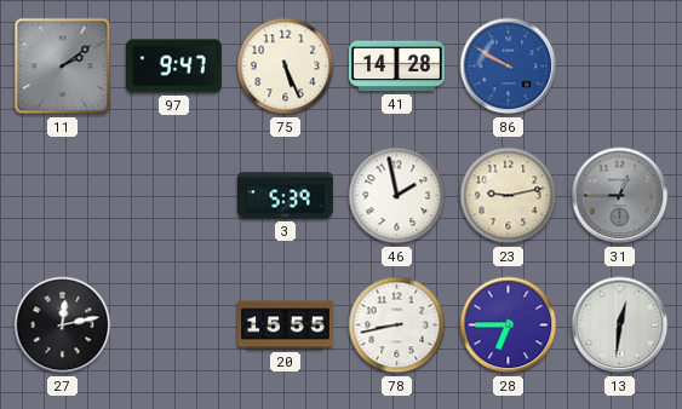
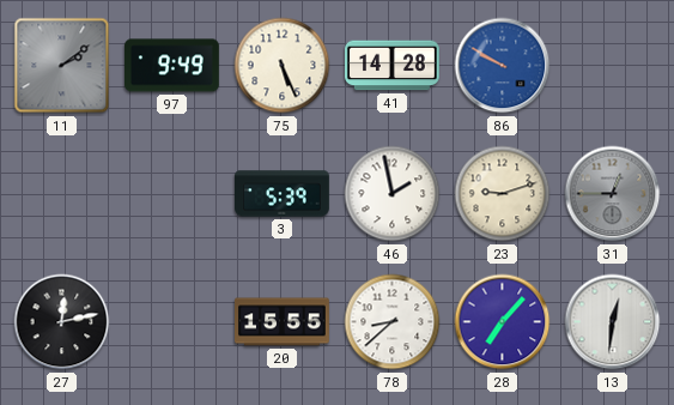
97: 9:47 -> 9:49
23: 9:13 -> 9:12
78: 8:43 -> 8:38
28: 6:45 -> 7:07
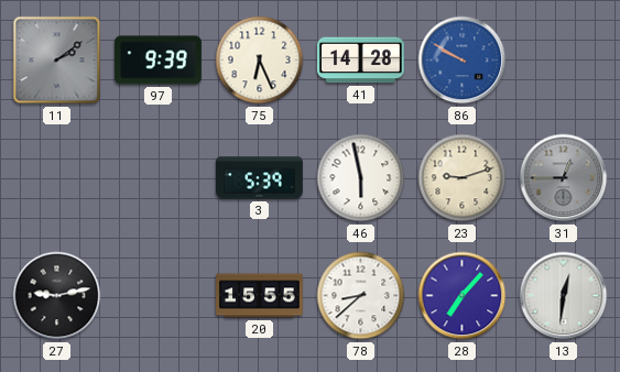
97: 9:49 -> 9:39
75: 5:26 -> 6:26
46: 1:58 -> 5:58
27: 12:13 -> 9:13
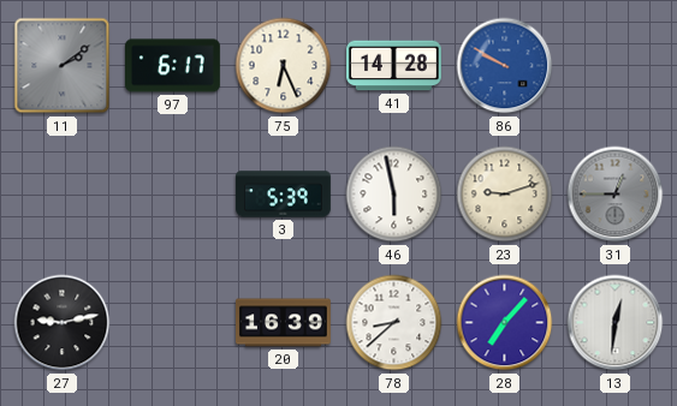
97: 9:39 -> 6:17
20: 15:55 -> 16:39
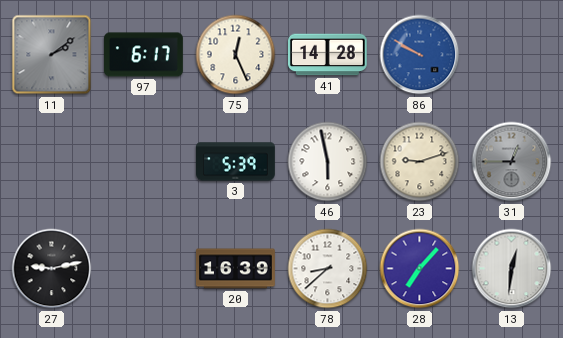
75: 6:26 -> 12:26
